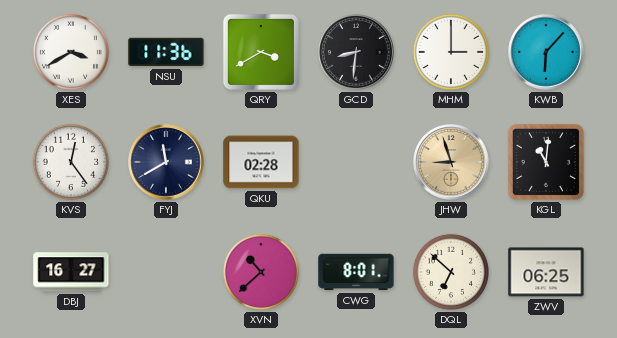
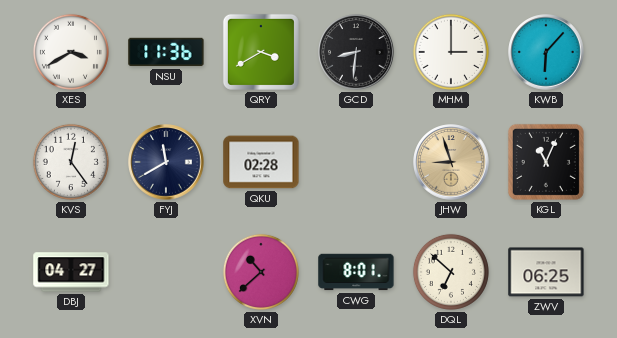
KGL: 11:01 -> 11:04
DBJ: 16:27 -> 04:27
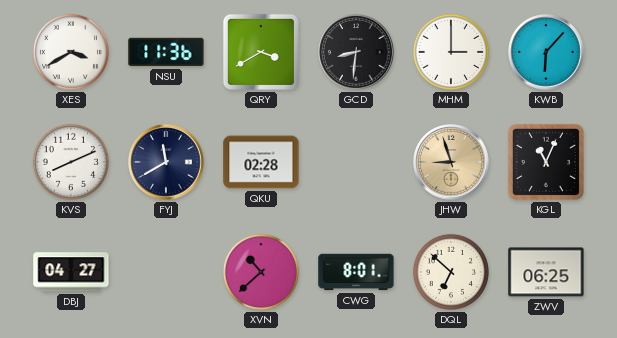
KVS: 12:24 -> 8:11
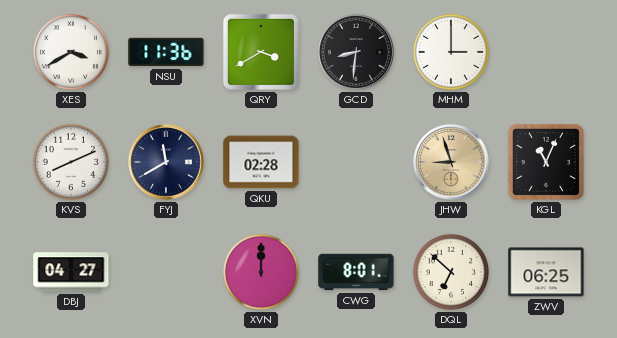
KWB: 6:07 -> none
XVN: 10:38 -> 12:00
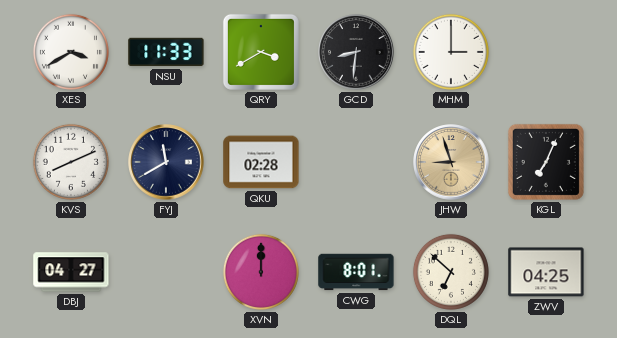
NSU: 11:36 -> 11:33
KGL: 11:04 -> 7:04
ZWV: 06:25 -> 04:25
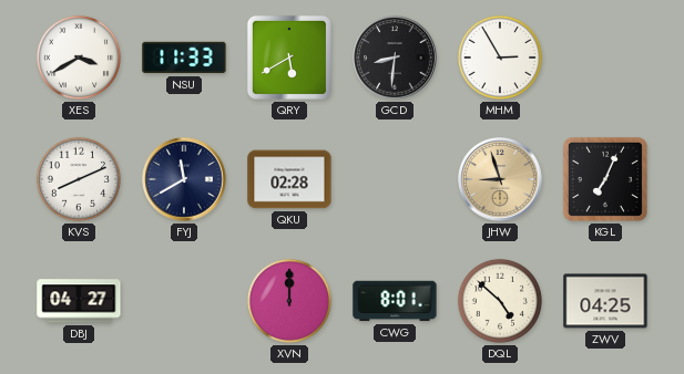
QRY: 3:40 -> 5:40
MHM: 3:00 -> 2:55
DQL: 6:52 -> 4:52
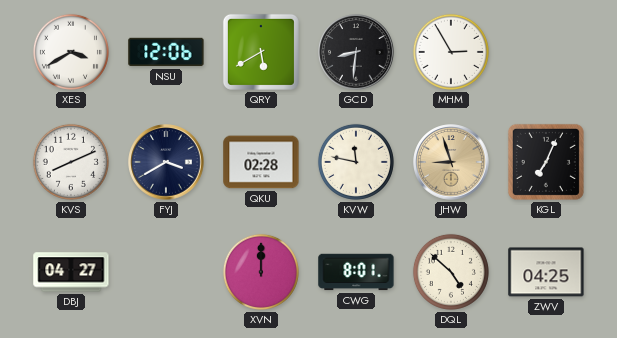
NSU: 11:33 -> 12:06
FYJ: 11:40 -> 3:40
KVW: none -> 11:47
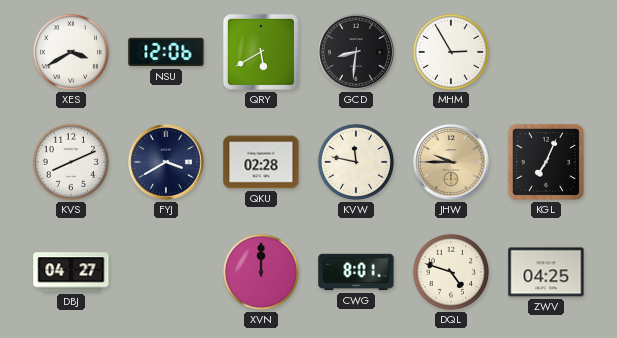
JHW: 8:57 -> 9:45
DQL: 4:52 -> 4:48
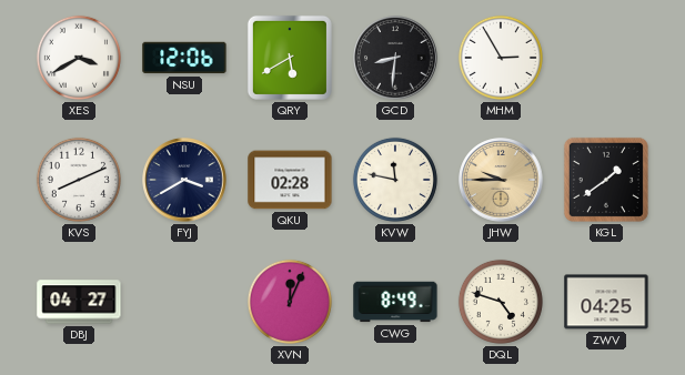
KGL: 7:04 -> 1:39
XVN: 12:00 -> 12:04
CWG: 8:01 -> 8:49
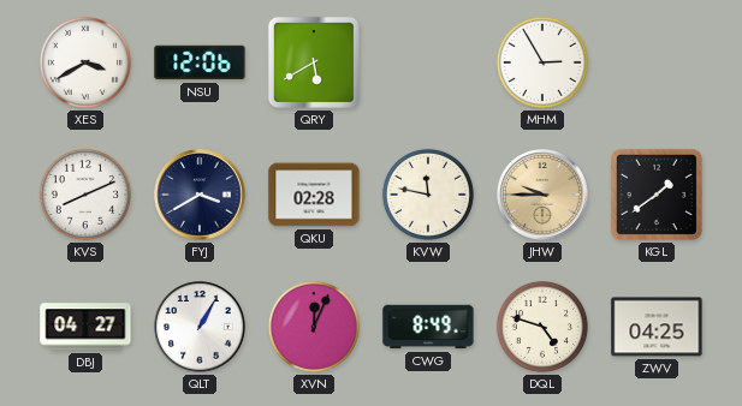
GCD: 8:31 -> none
QLT: none -> 1:05
